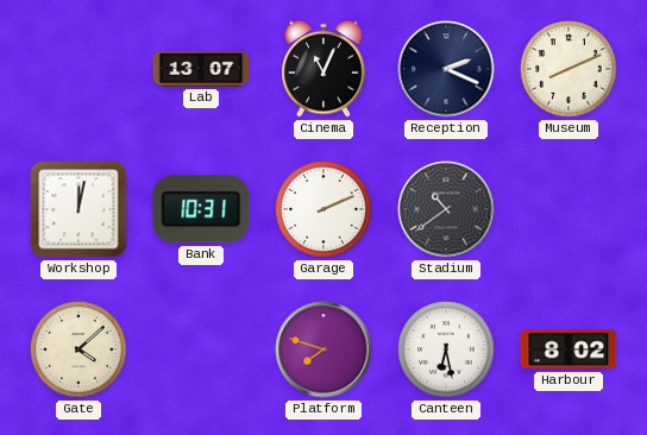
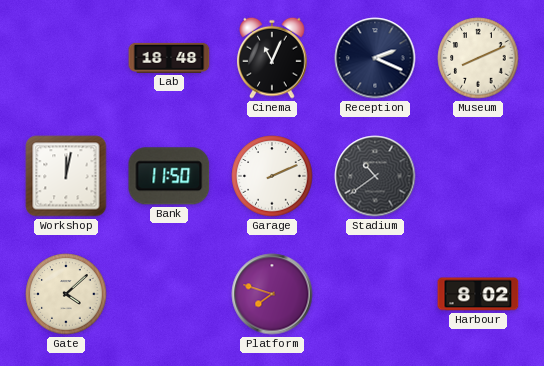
Lab: 13:07 -> 18:48
Bank: 10:31 -> 11:50
Canteen: 6:28 -> none
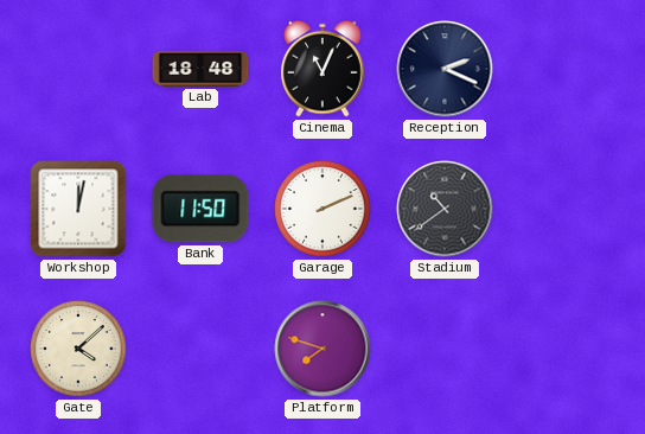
Museum: 8:11 -> none
Harbour: 8:02 -> none
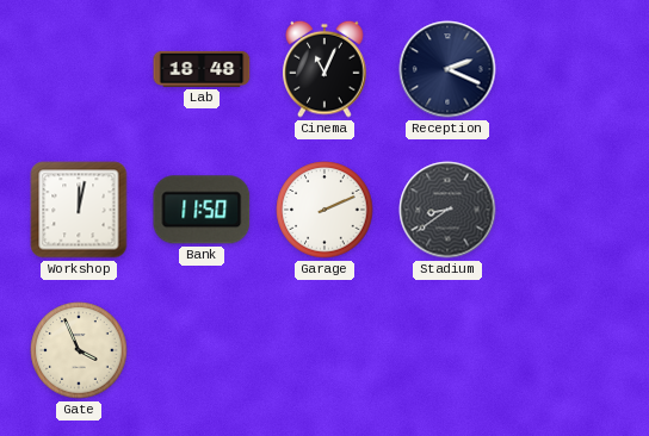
Stadium: 10:39 -> 8:39
Gate: 4:08 -> 3:56
Platform: 7:48 -> none
